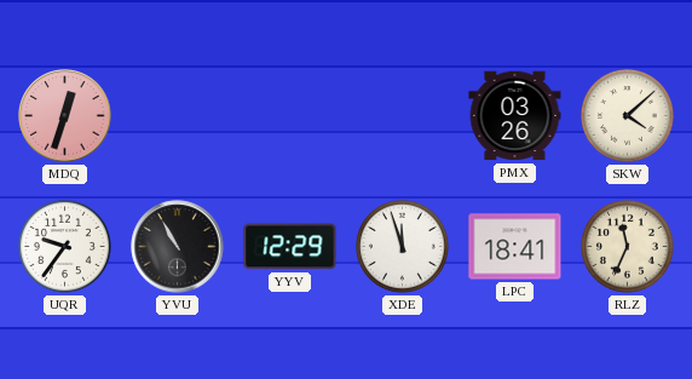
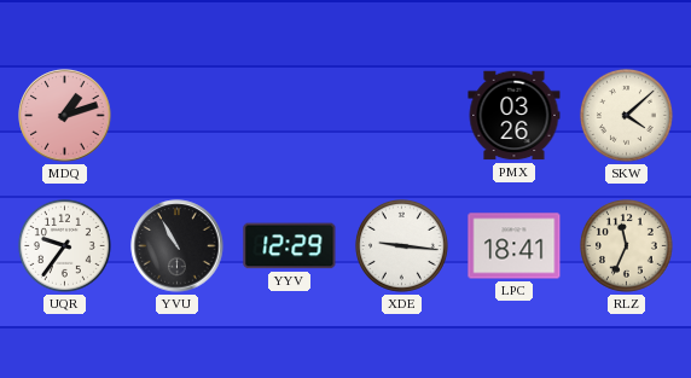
MDQ: 12:33 -> 1:12
XDE: 11:57 -> 9:16
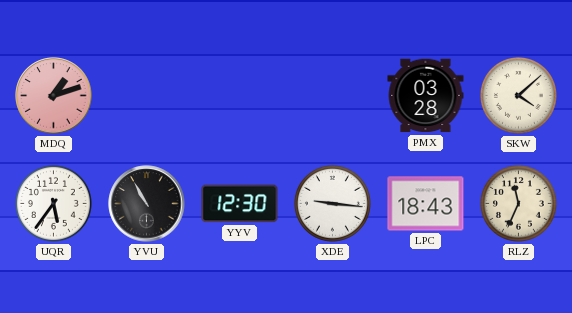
PMX: 03:26 -> 03:28
UQR: 9:36 -> 5:36
YYV: 12:29 -> 12:30
LPC: 18:41 -> 18:43
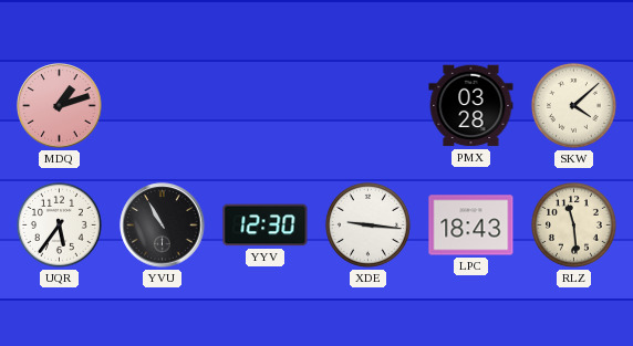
RLZ: 11:34 -> 11:29
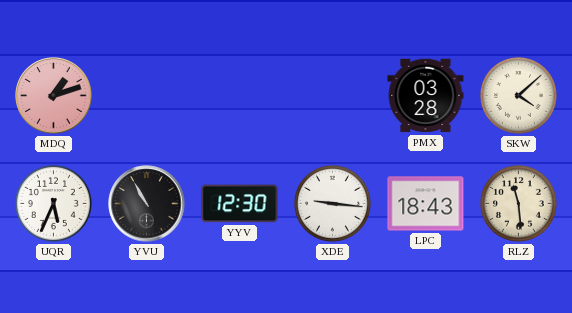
UQR: 5:36 -> 5:34
